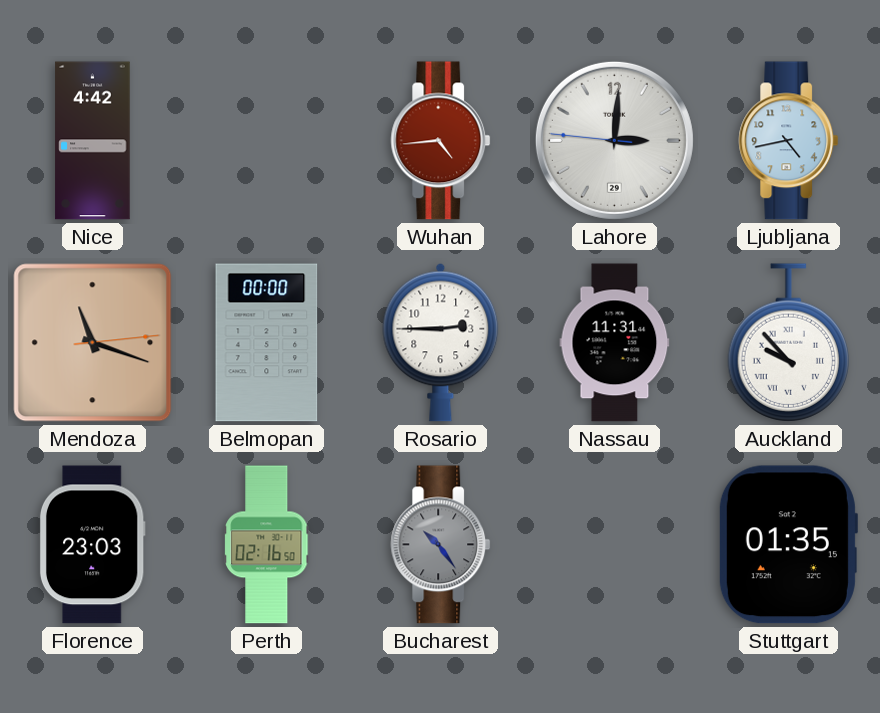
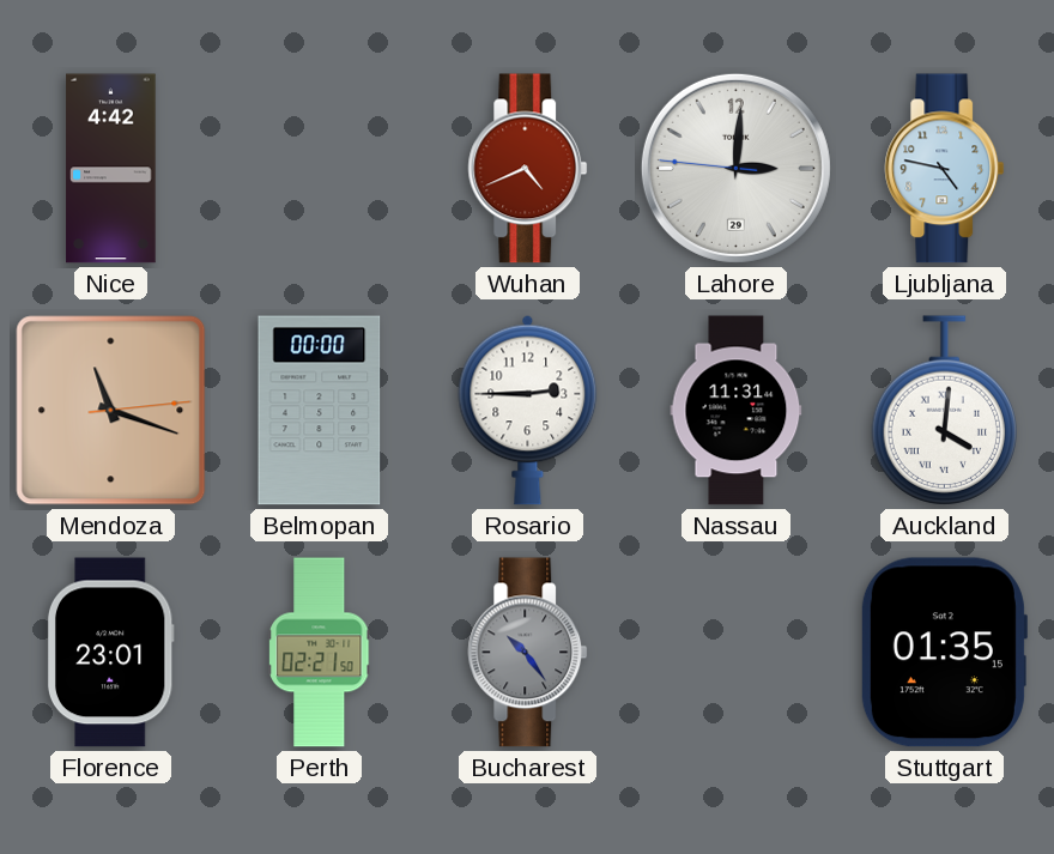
Wuhan: 4:44 -> 4:41
Ljubljana: 4:43 -> 4:47
Auckland: 9:53 -> 4:01
Florence: 23:03 -> 23:01
Perth: 02:16 -> 02:21
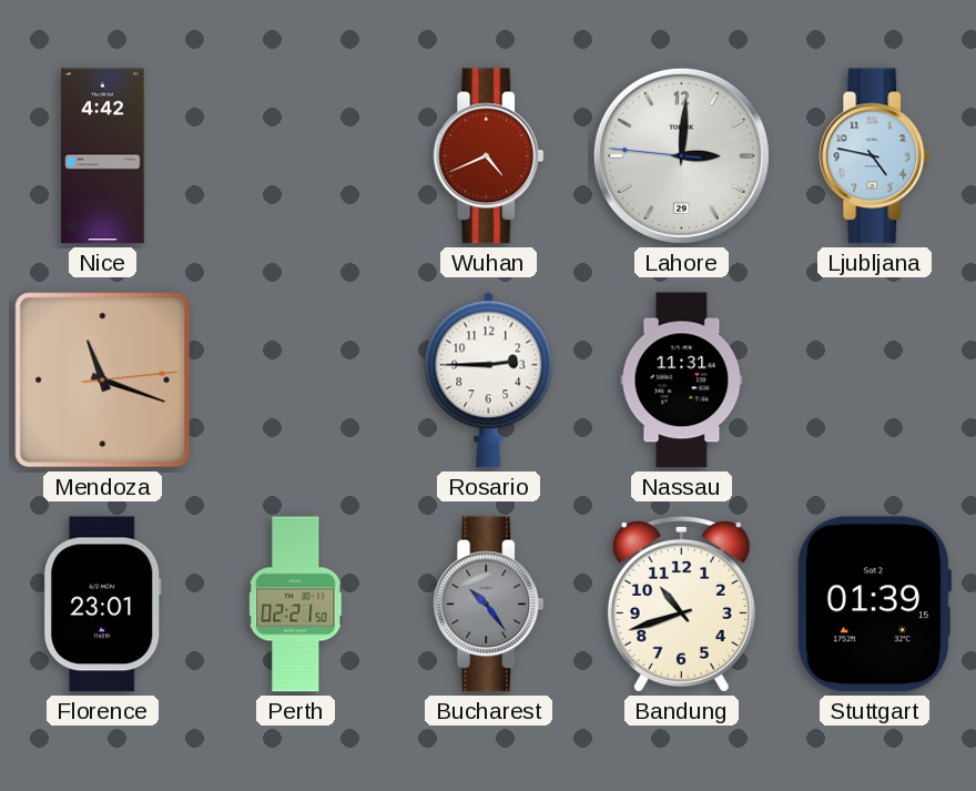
Belmopan: 00:00 -> none
Auckland: 4:01 -> none
Bandung: none -> 10:42
Stuttgart: 01:35 -> 01:39
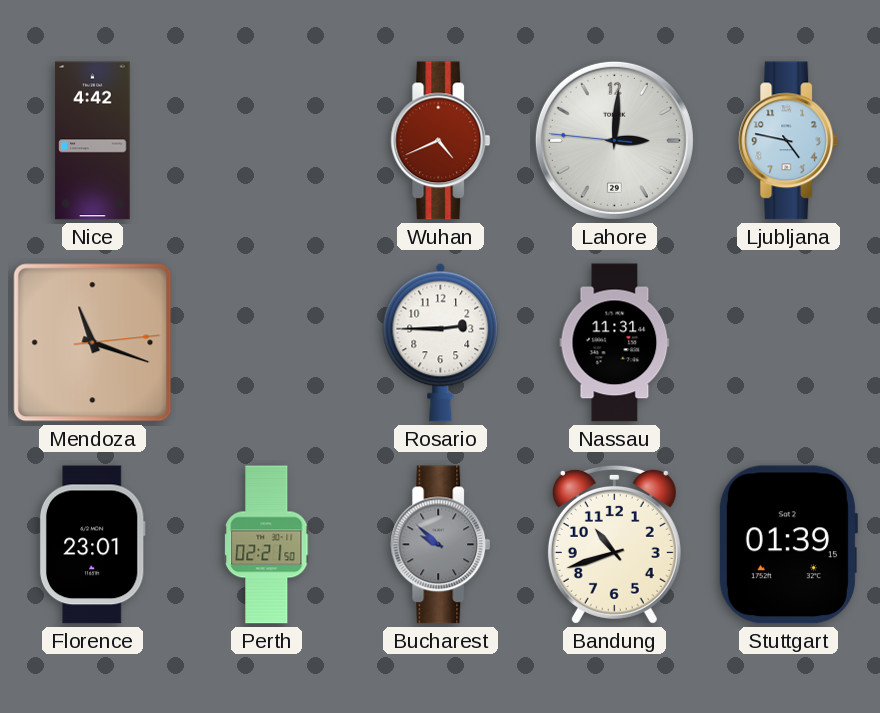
Bucharest: 10:24 -> 9:52
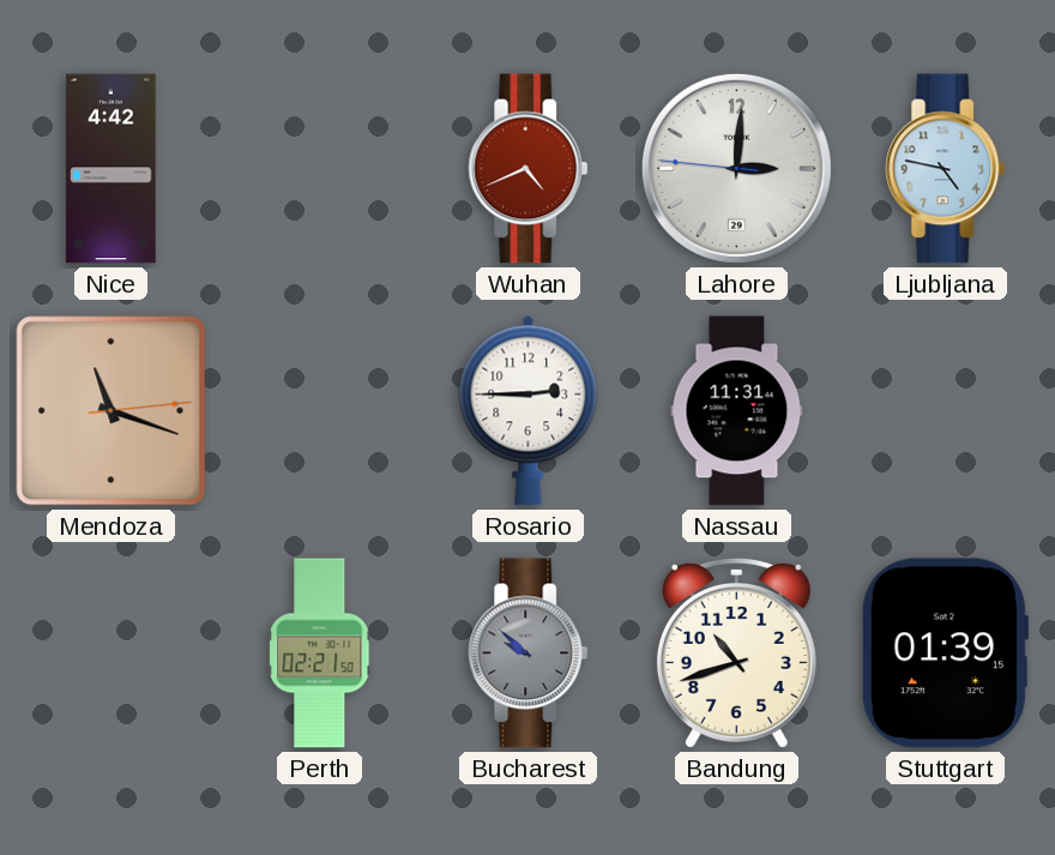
Florence: 23:01 -> none
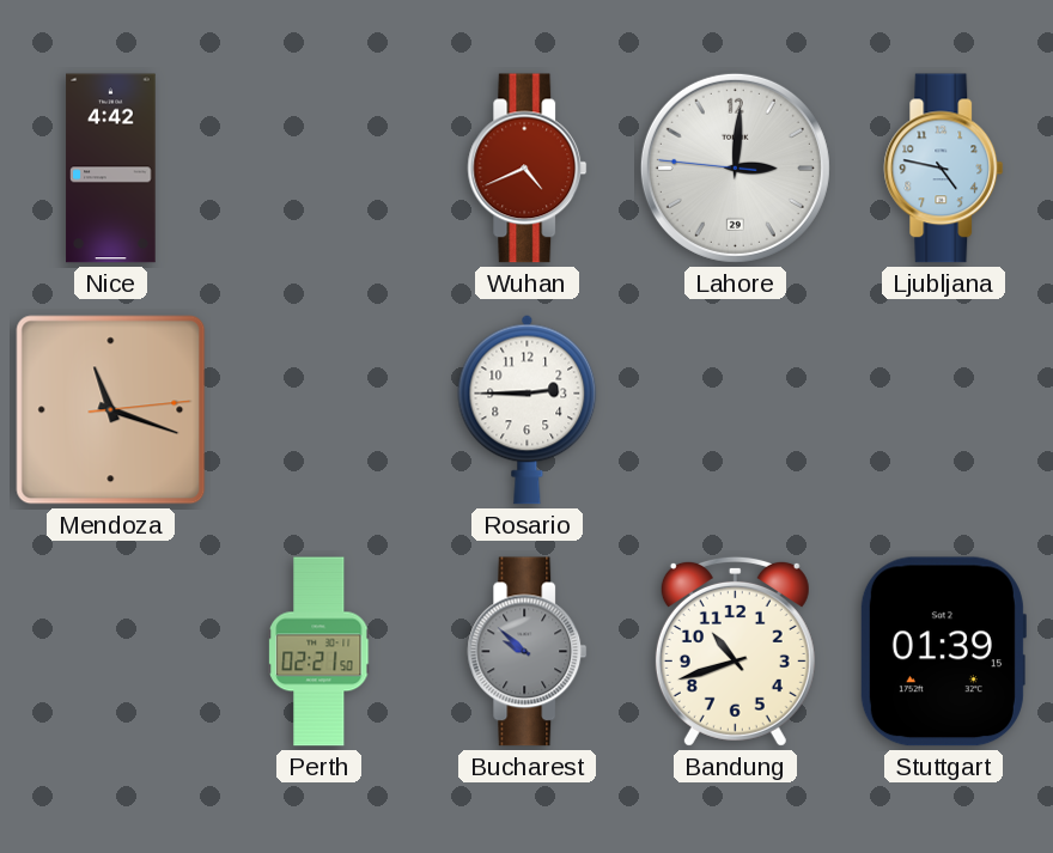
Nassau: 11:31 -> none
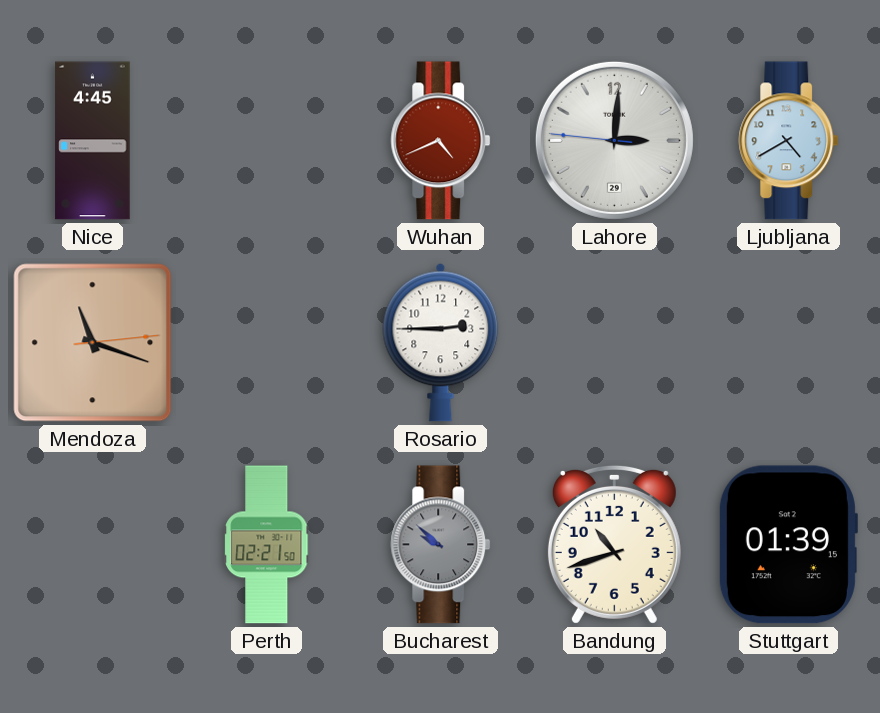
Nice: 4:42 -> 4:45
Ljubljana: 4:47 -> 4:40
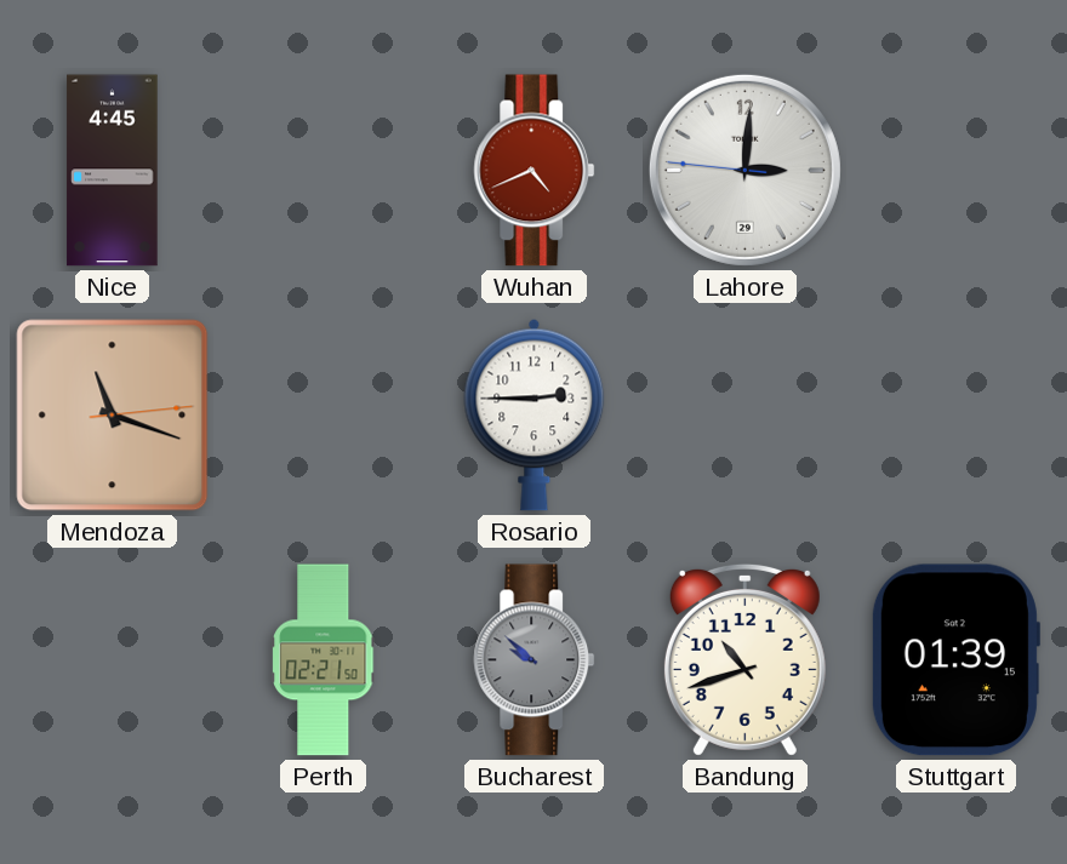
Ljubljana: 4:40 -> none
